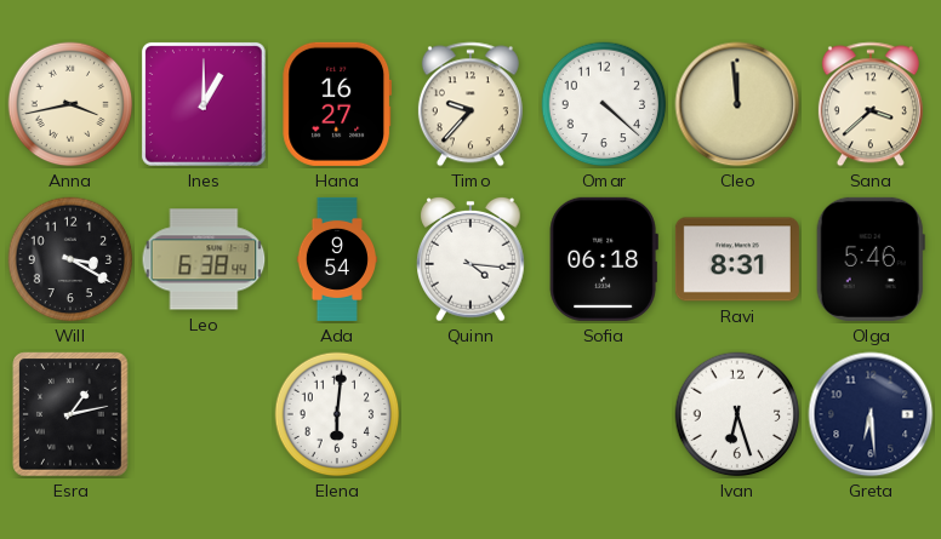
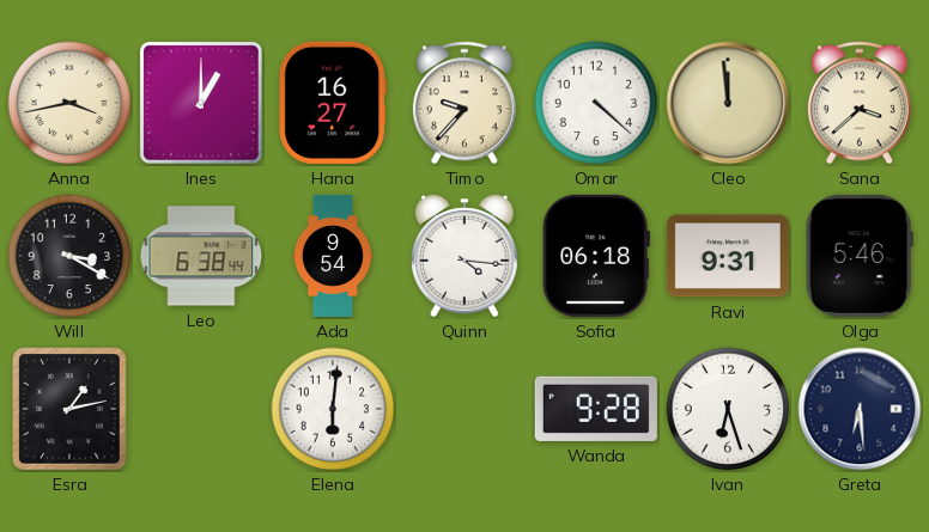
Ravi: 8:31 -> 9:31
Wanda: none -> 9:28
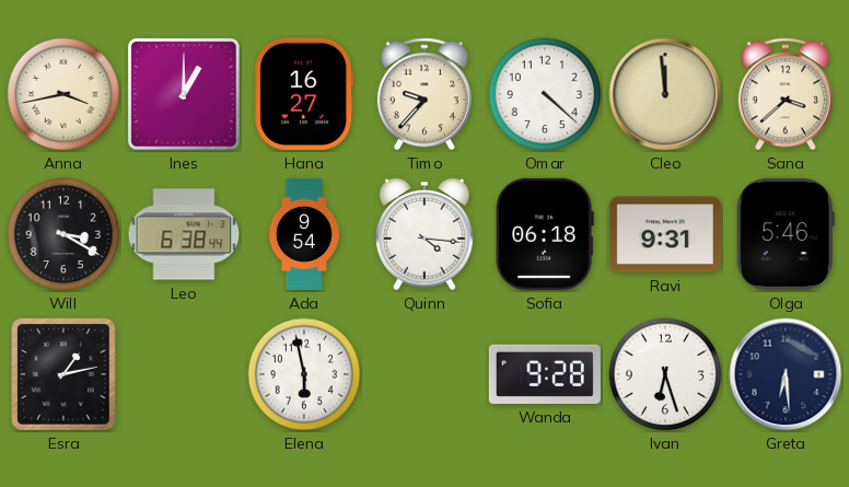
Elena: 6:01 -> 5:58
